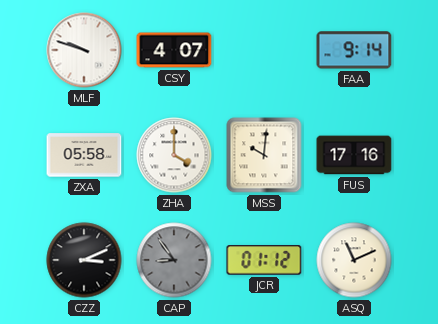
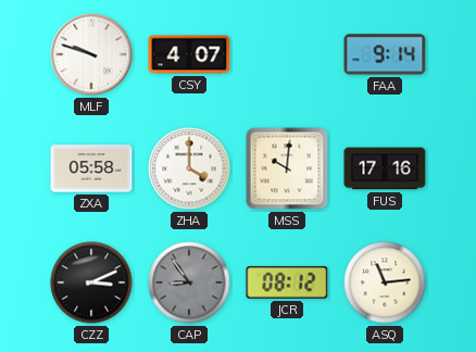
JCR: 01:12 -> 08:12
ASQ: 11:11 -> 11:14
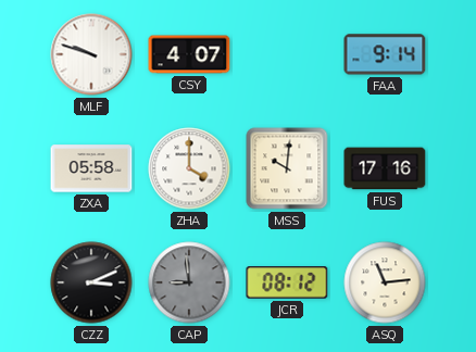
CAP: 8:54 -> 8:59
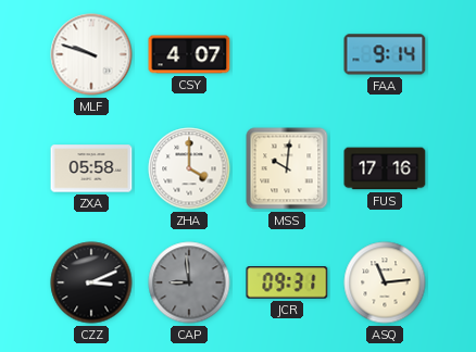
JCR: 08:12 -> 09:31
